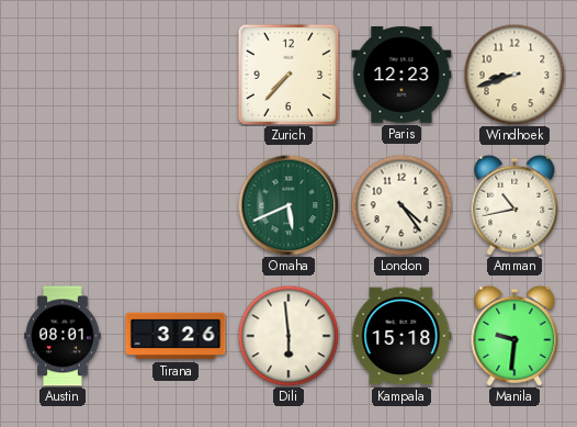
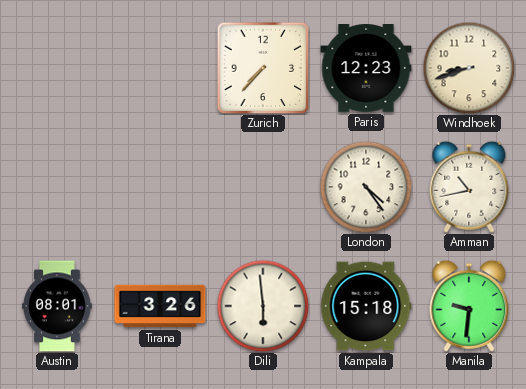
Omaha: 5:41 -> none
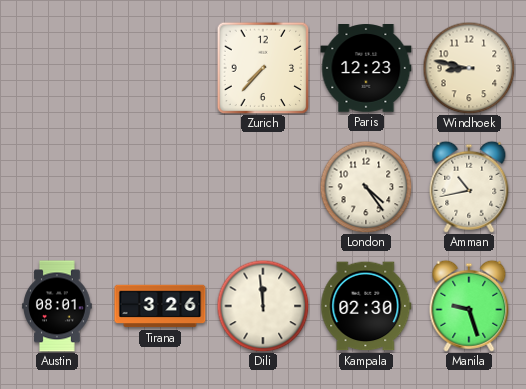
Windhoek: 8:42 -> 8:47
Dili: 5:59 -> 11:59
Kampala: 15:18 -> 02:30
Manila: 9:31 -> 9:27
